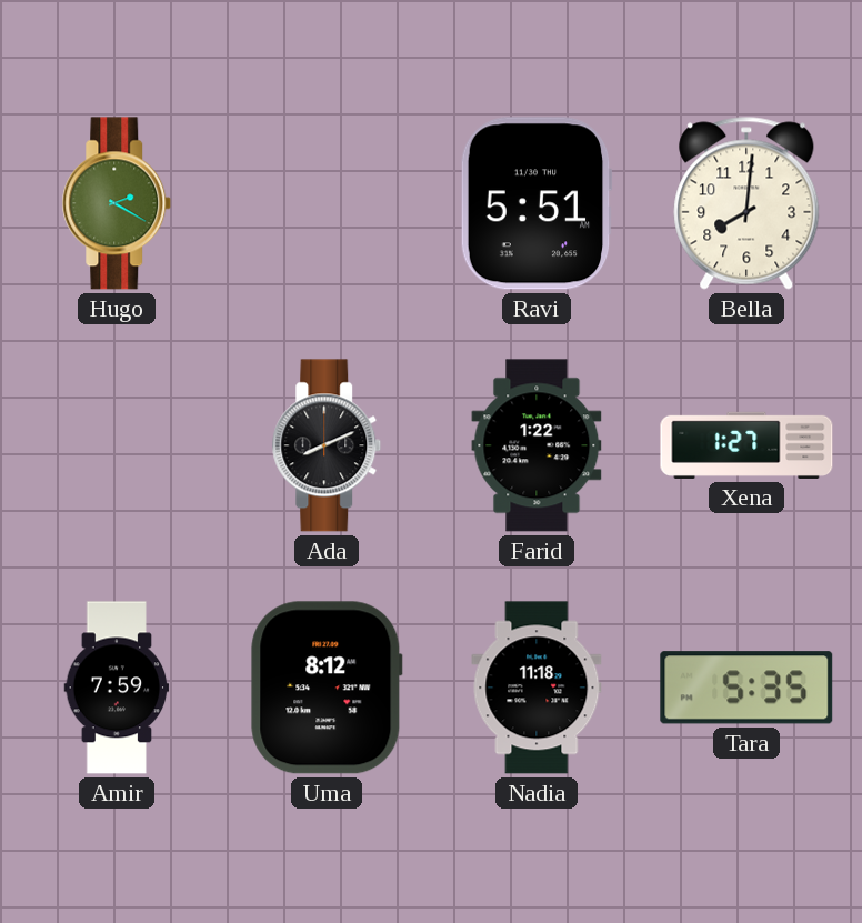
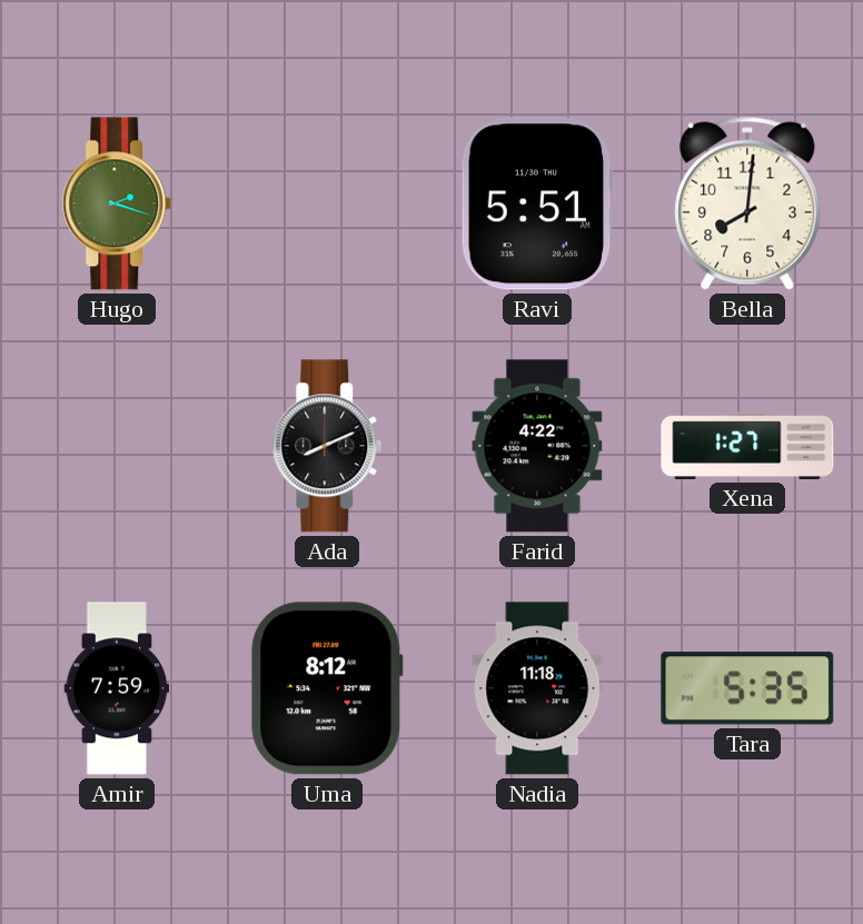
Hugo: 2:20 -> 2:18
Farid: 1:22 -> 4:22
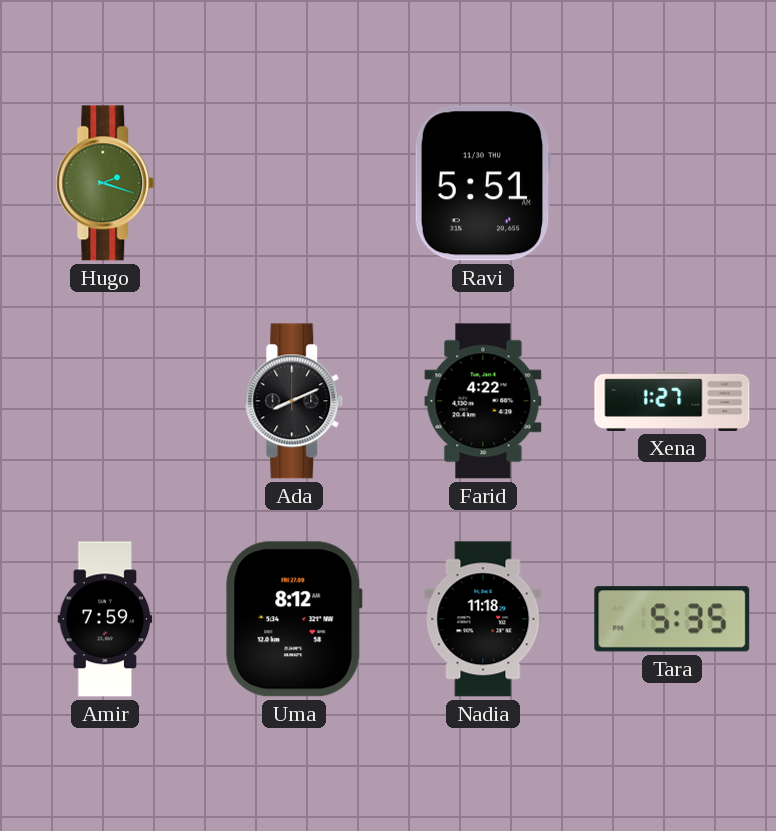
Bella: 8:01 -> none
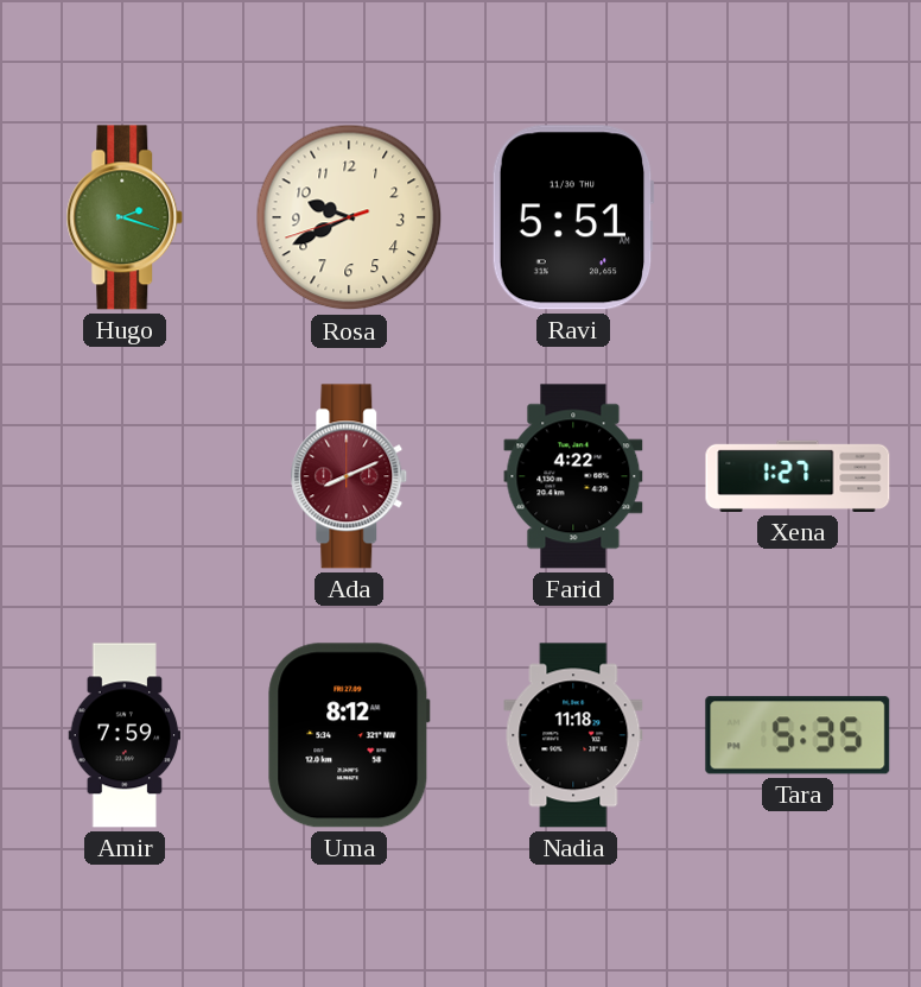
Rosa: none -> 9:40
Ada dial: black -> burgundy
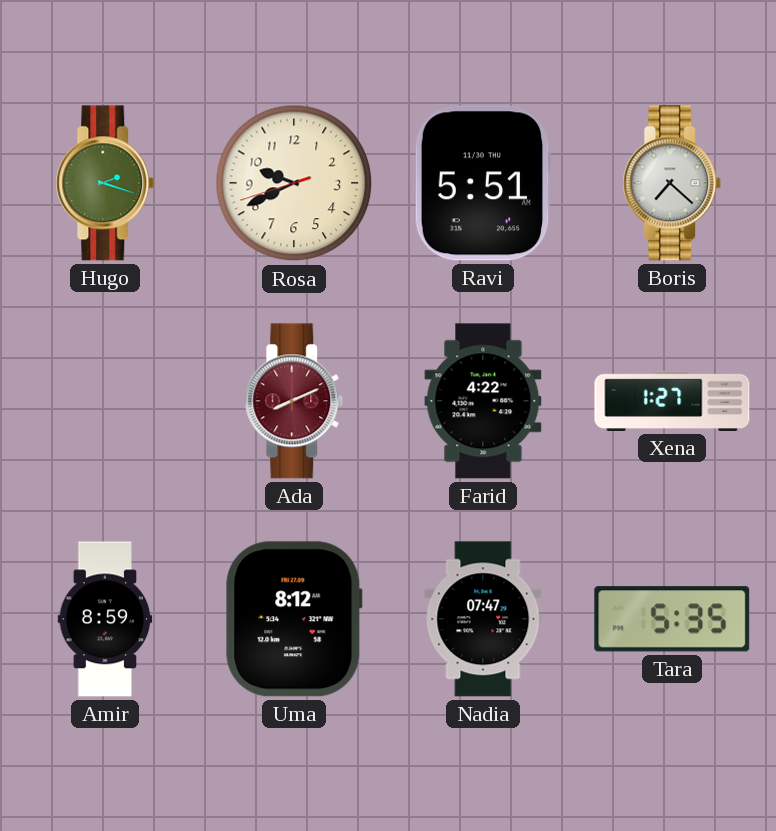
Boris: none -> 7:22
Amir: 7:59 -> 8:59
Nadia: 11:18 -> 07:47
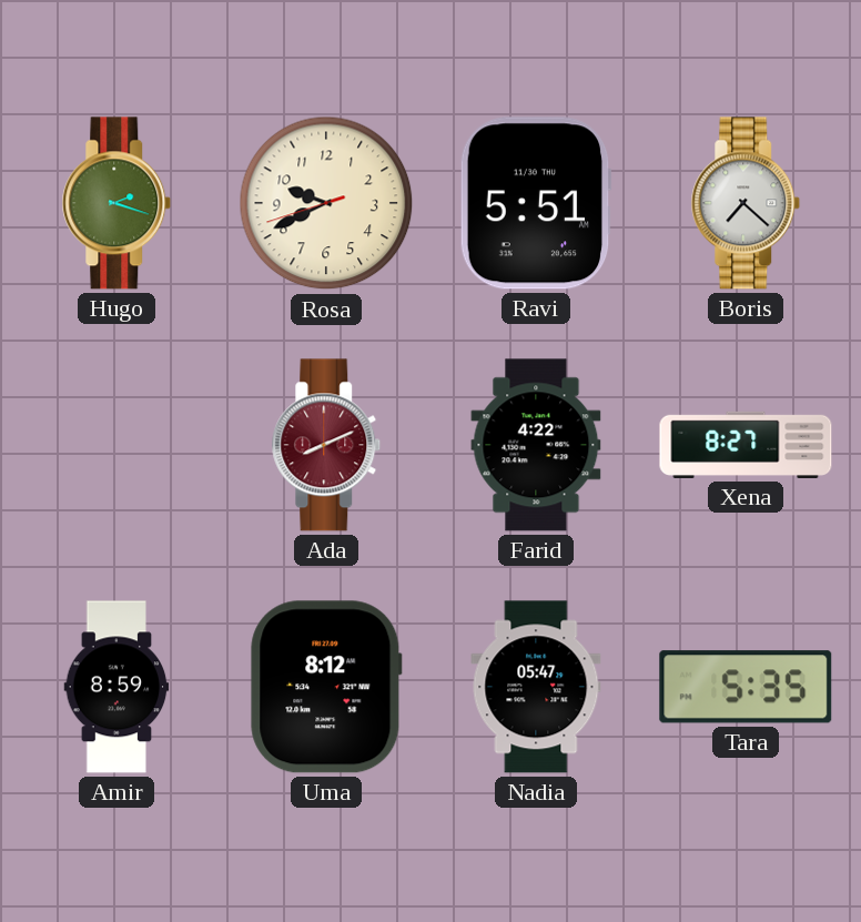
Xena: 1:27 -> 8:27
Nadia: 07:47 -> 05:47
